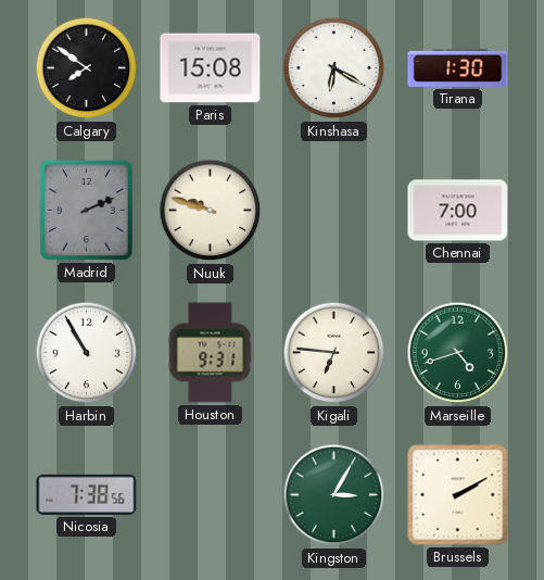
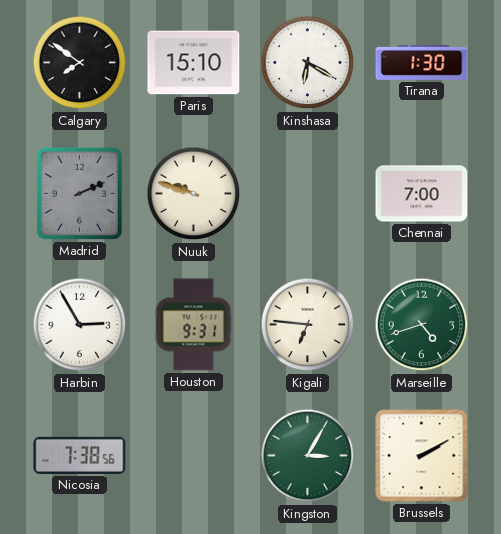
Paris: 15:08 -> 15:10
Harbin: 10:55 -> 2:55
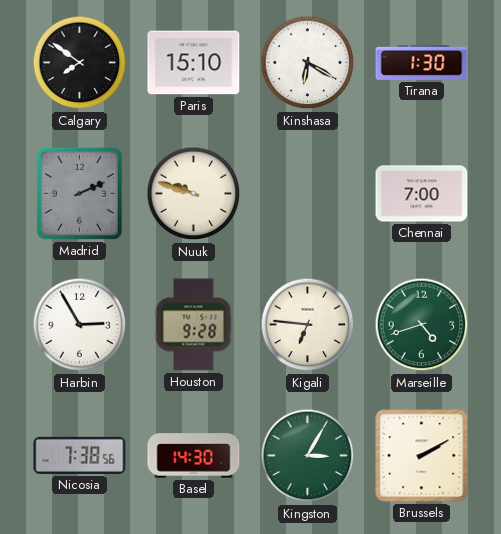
Houston: 9:31 -> 9:28
Basel: none -> 14:30
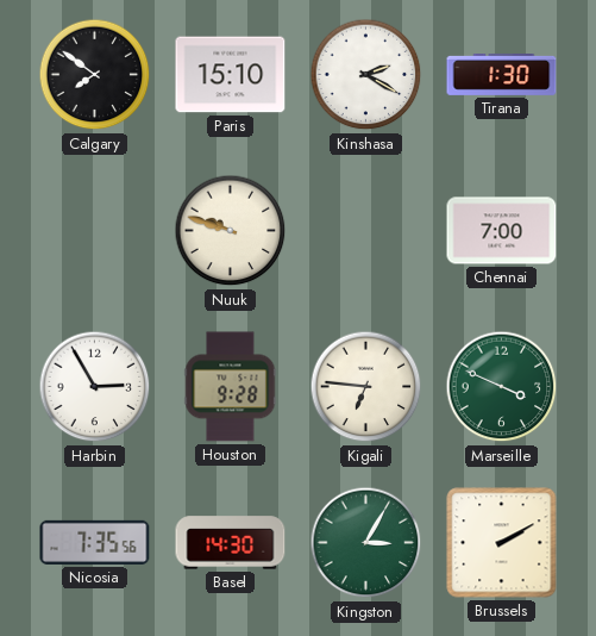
Kinshasa: 6:20 -> 2:20
Madrid: 2:11 -> none
Marseille: 4:42 -> 3:49
Nicosia: 7:38 -> 7:35
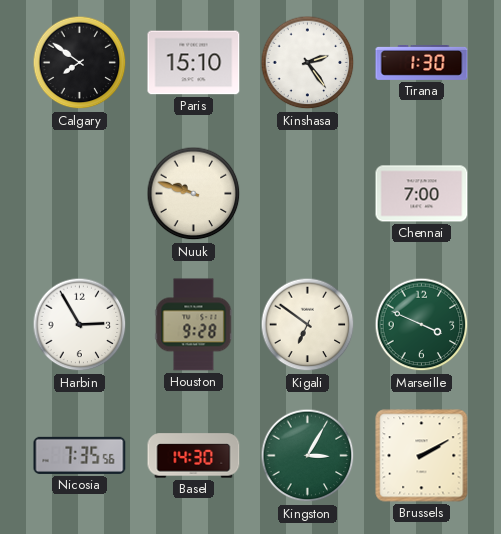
Kinshasa: 2:20 -> 2:24
Kigali: 6:46 -> 6:51
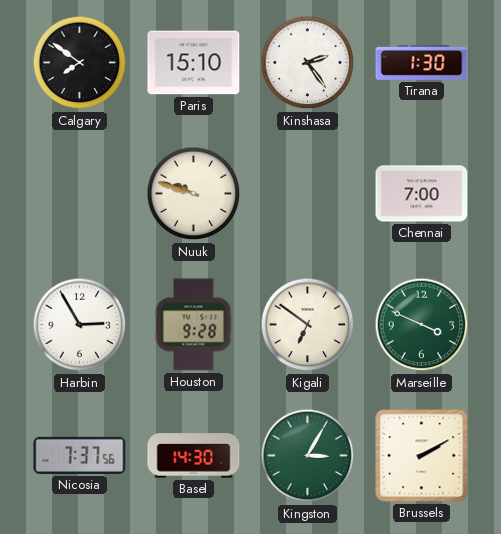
Nicosia: 7:35 -> 7:37
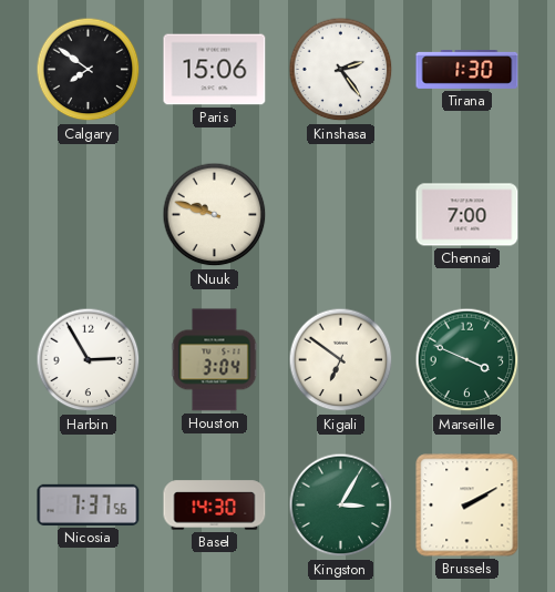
Paris: 15:10 -> 15:06
Houston: 9:28 -> 3:04
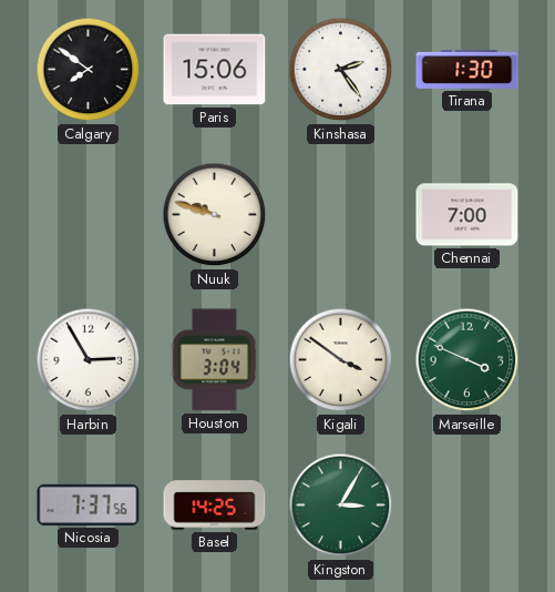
Kigali: 6:51 -> 3:51
Basel: 14:30 -> 14:25
Brussels: 2:10 -> none
